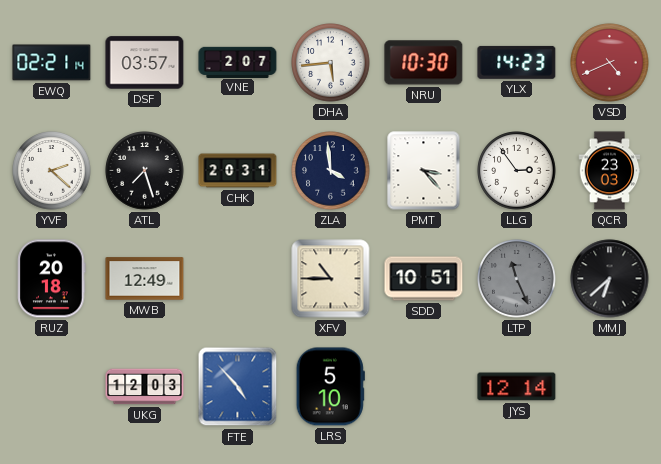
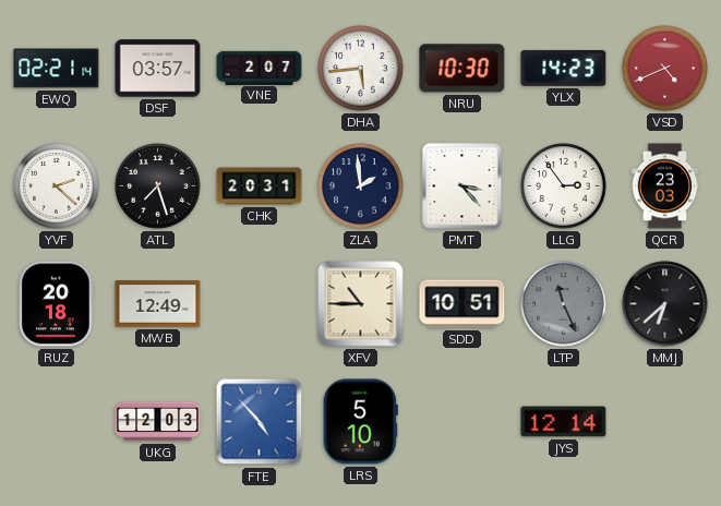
ZLA: 3:59 -> 1:59
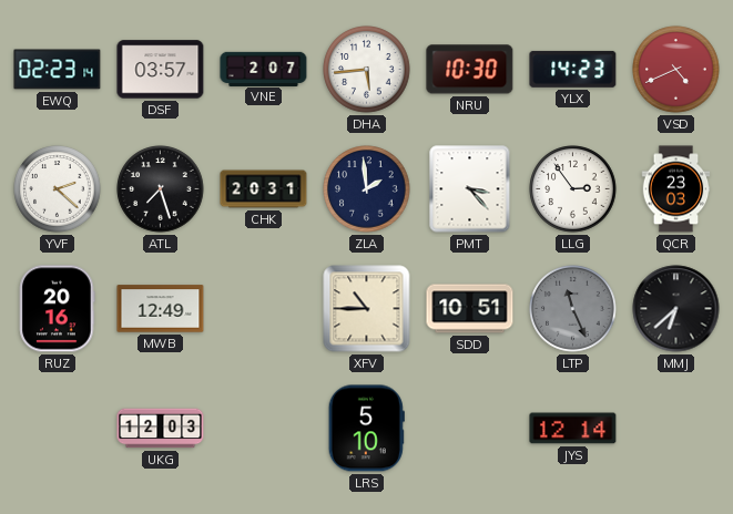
EWQ: 02:21 -> 02:23
RUZ: 20:18 -> 20:16
FTE: 4:53 -> none
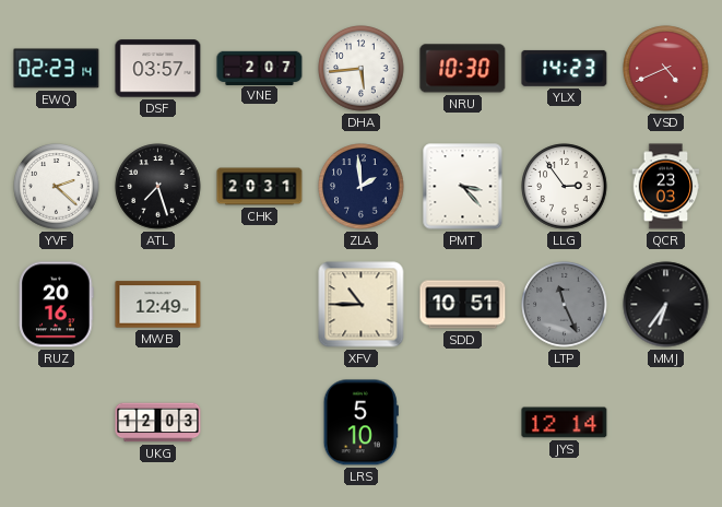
MMJ: 6:38 -> 6:36
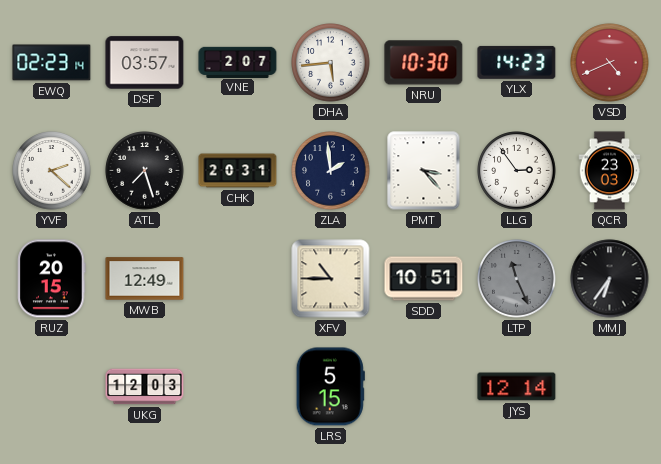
RUZ: 20:16 -> 20:15
LRS: 5:10 -> 5:15
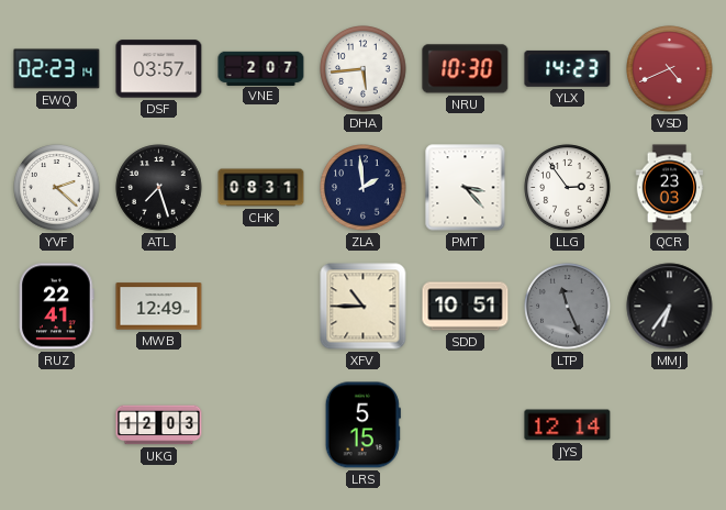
CHK: 20:31 -> 08:31
RUZ: 20:15 -> 22:41
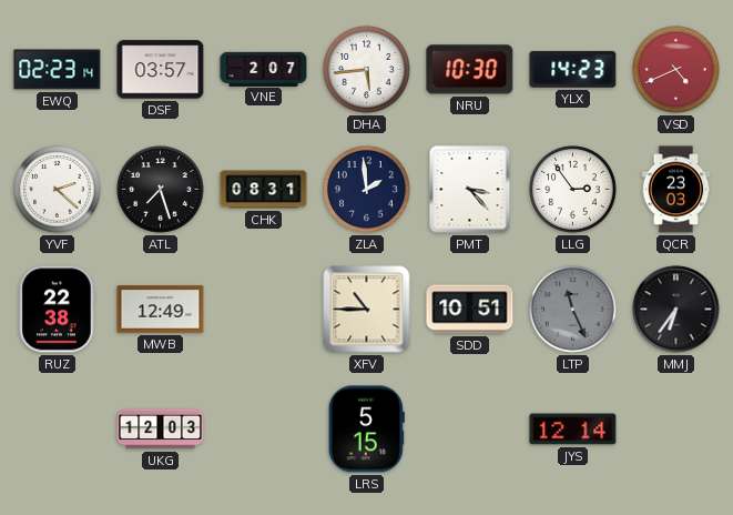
RUZ: 22:41 -> 22:38
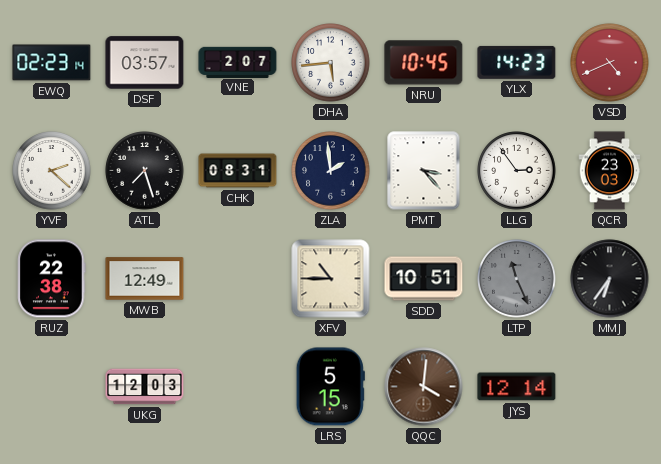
NRU: 10:30 -> 10:45
QQC: none -> 4:01
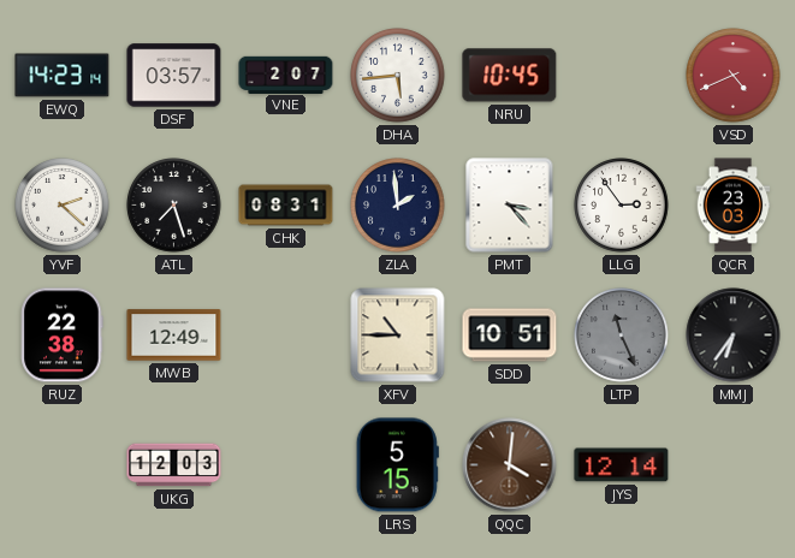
EWQ: 02:23 -> 14:23
YLX: 14:23 -> none
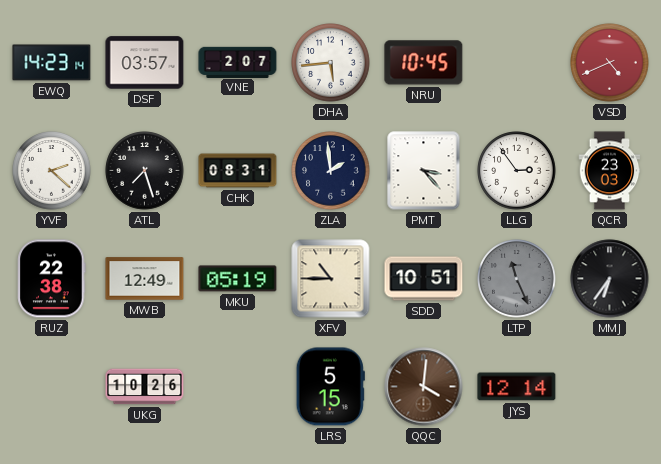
MKU: none -> 05:19
UKG: 12:03 -> 10:26
